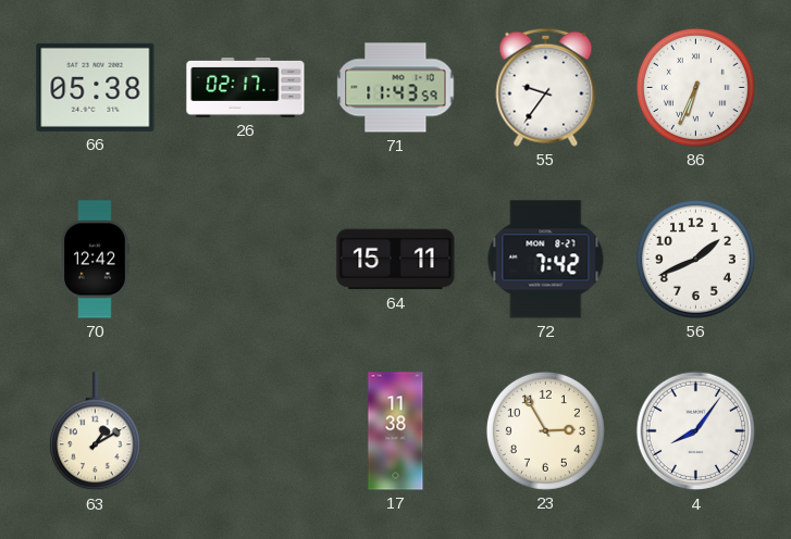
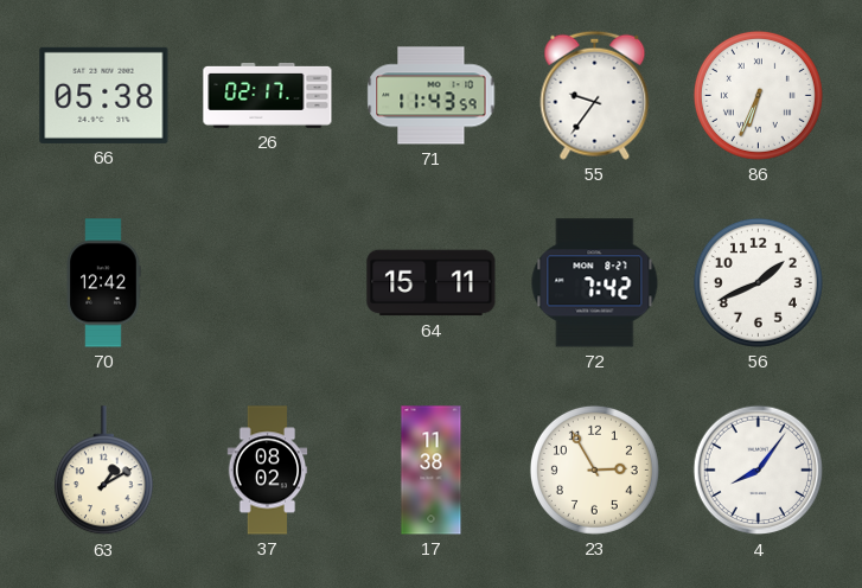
37: none -> 08:02
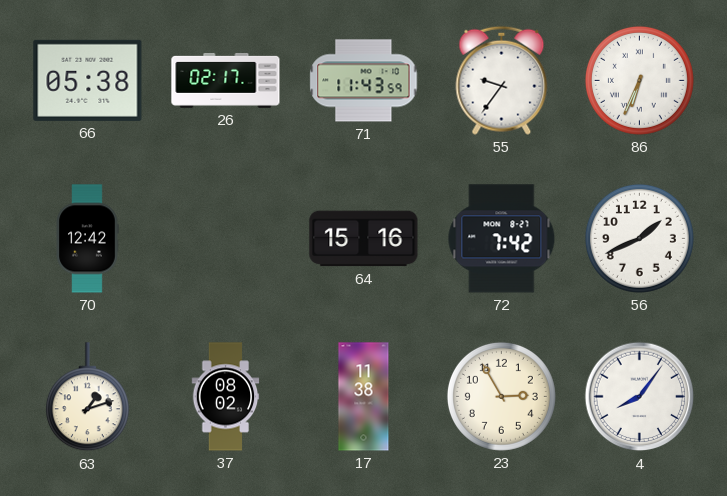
64: 15:11 -> 15:16
63: 1:10 -> 1:12
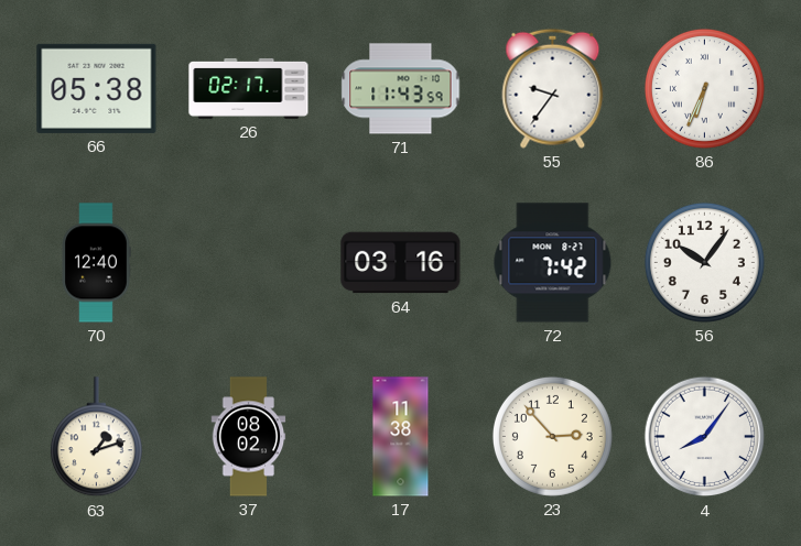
70: 12:42 -> 12:40
64: 15:16 -> 03:16
56: 1:41 -> 10:06
23: 2:55 -> 2:53
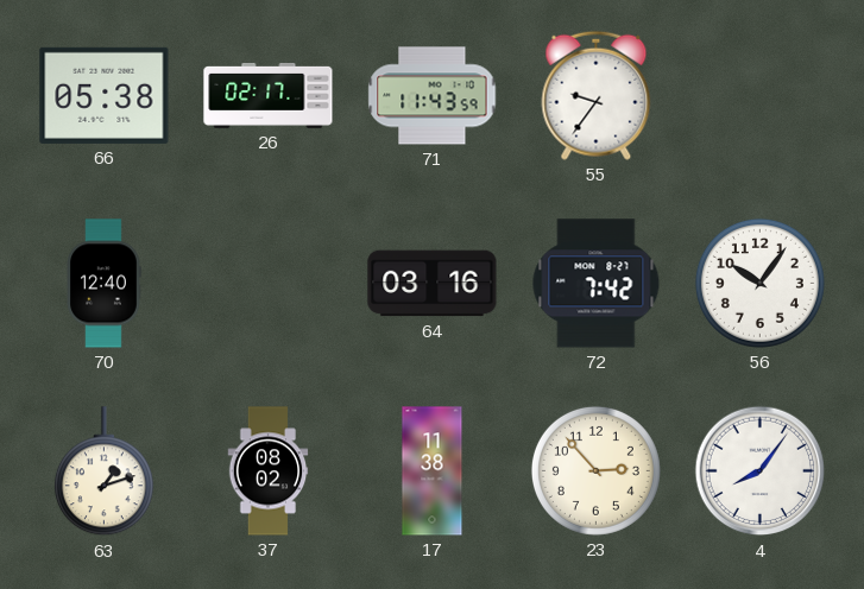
86: 6:34 -> none
